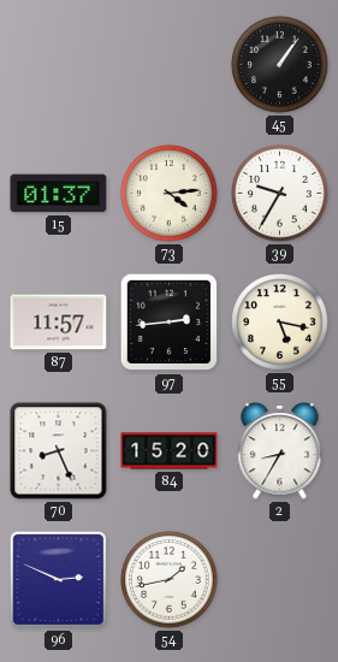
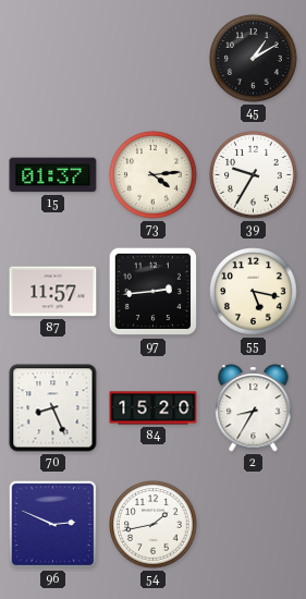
45: 1:06 -> 1:10
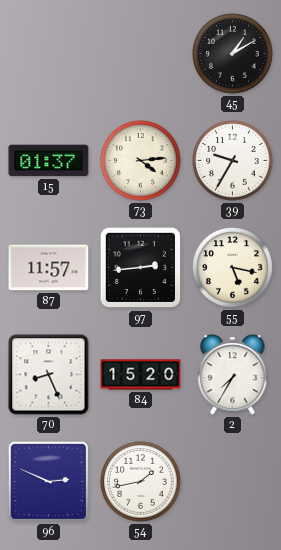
2: 8:35 -> 7:35
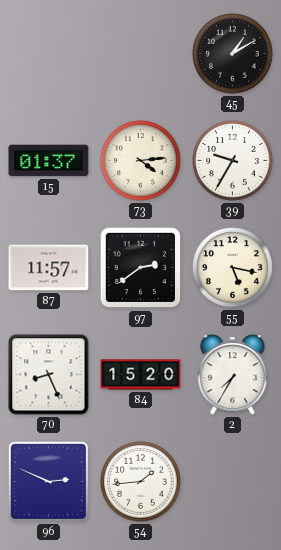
97: 2:44 -> 2:39
54: 1:43 -> 1:44
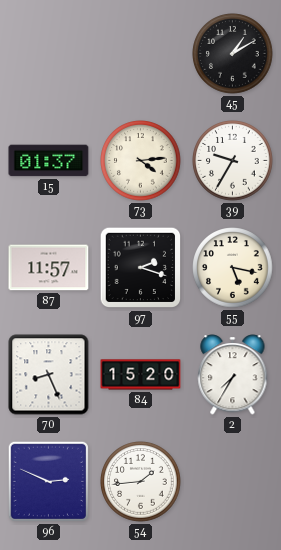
97: 2:39 -> 2:18
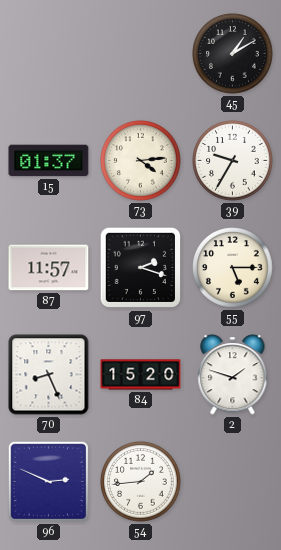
55: 5:17 -> 5:15
2: 7:35 -> 1:48
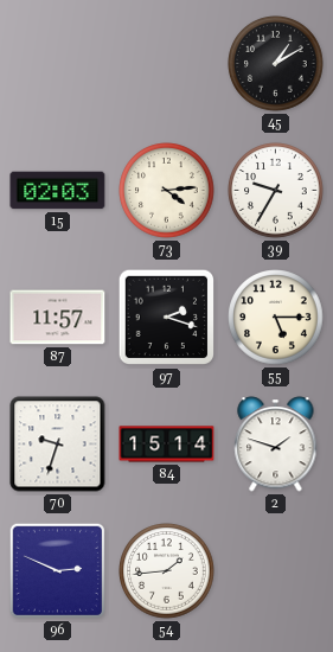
15: 01:37 -> 02:03
70: 8:26 -> 9:33
84: 15:20 -> 15:14
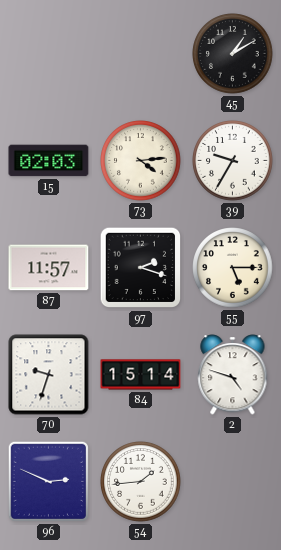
2: 1:48 -> 4:48
